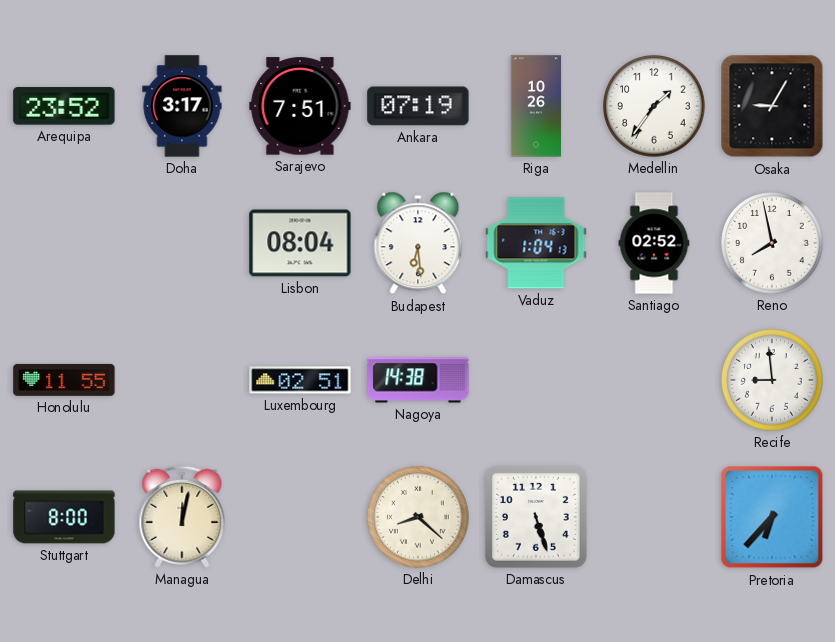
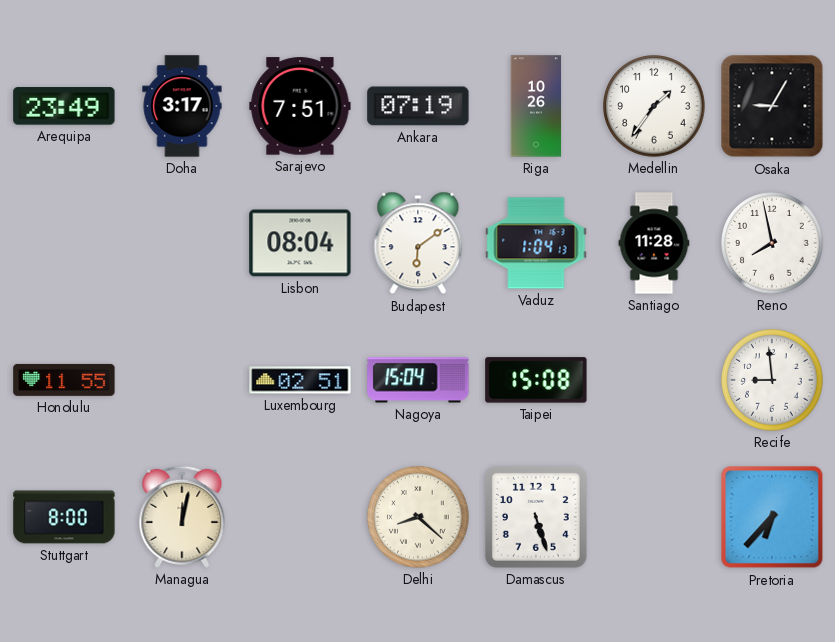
Arequipa: 23:52 -> 23:49
Budapest: 6:29 -> 6:09
Santiago: 02:52 -> 11:28
Nagoya: 14:38 -> 15:04
Taipei: none -> 15:08
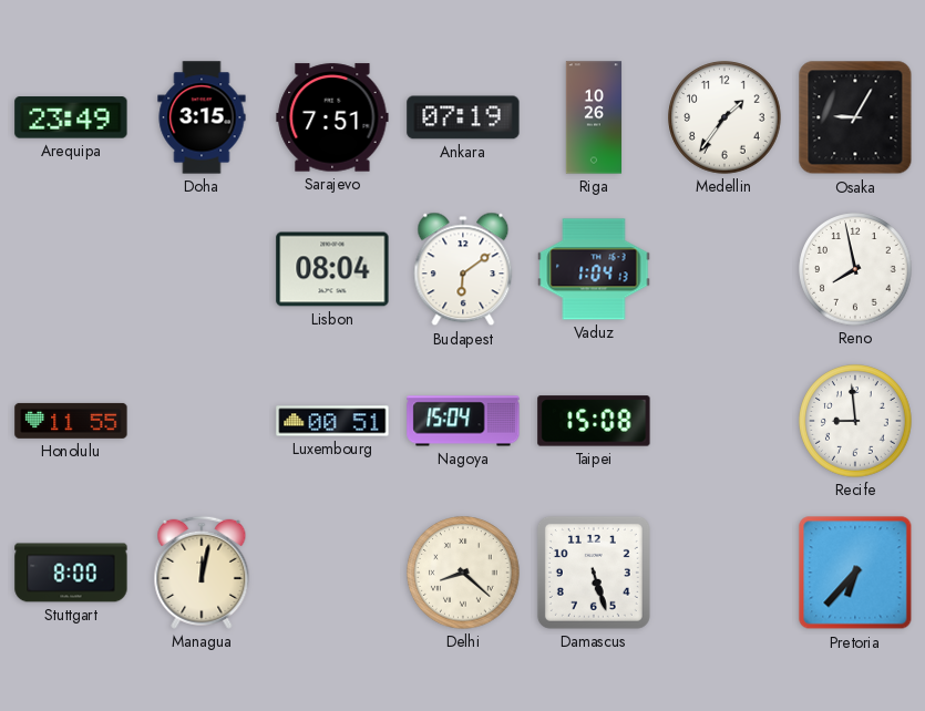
Doha: 3:17 -> 3:15
Santiago: 11:28 -> none
Luxembourg: 02:51 -> 00:51
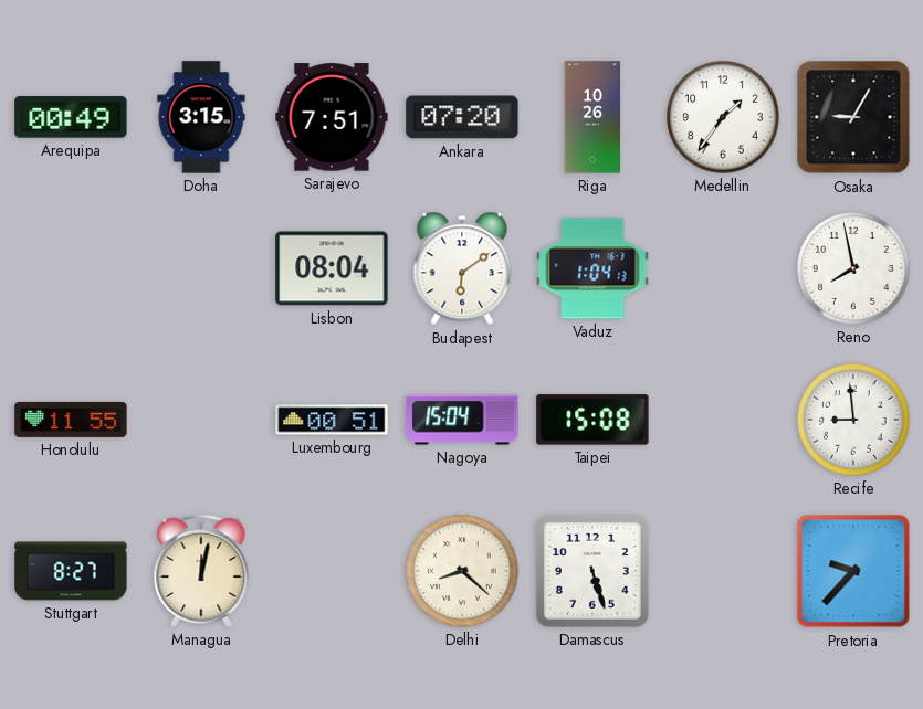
Arequipa: 23:49 -> 00:49
Ankara: 07:19 -> 07:20
Stuttgart: 8:00 -> 8:27
Pretoria: 6:37 -> 9:37
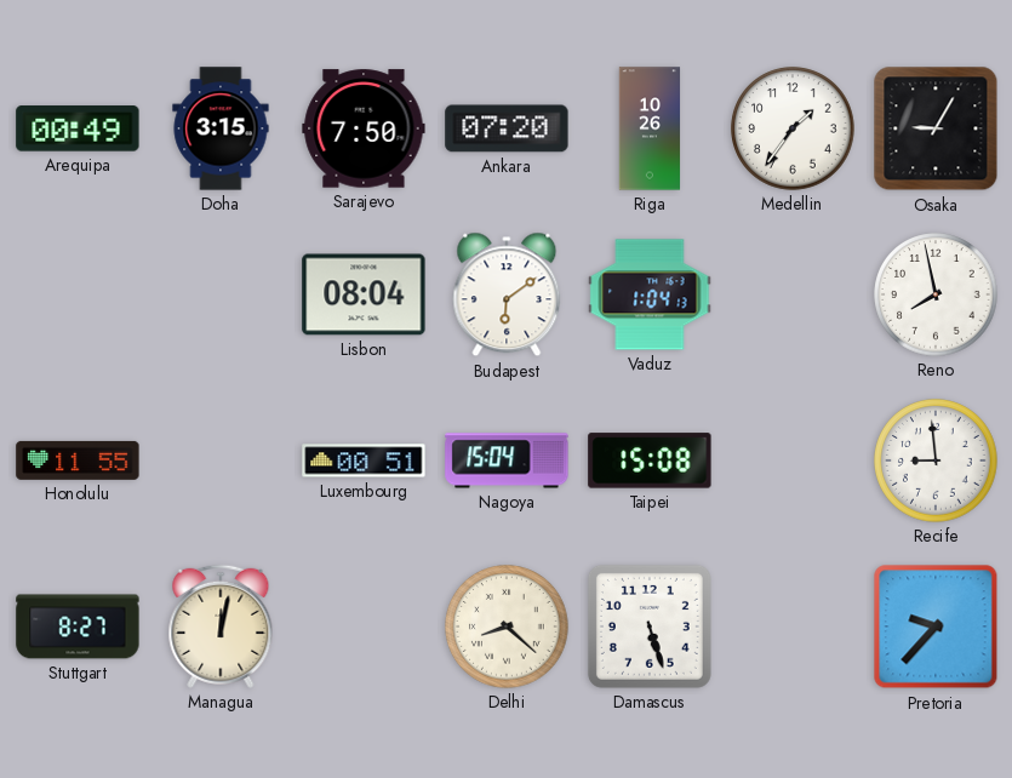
Sarajevo: 7:51 -> 7:50
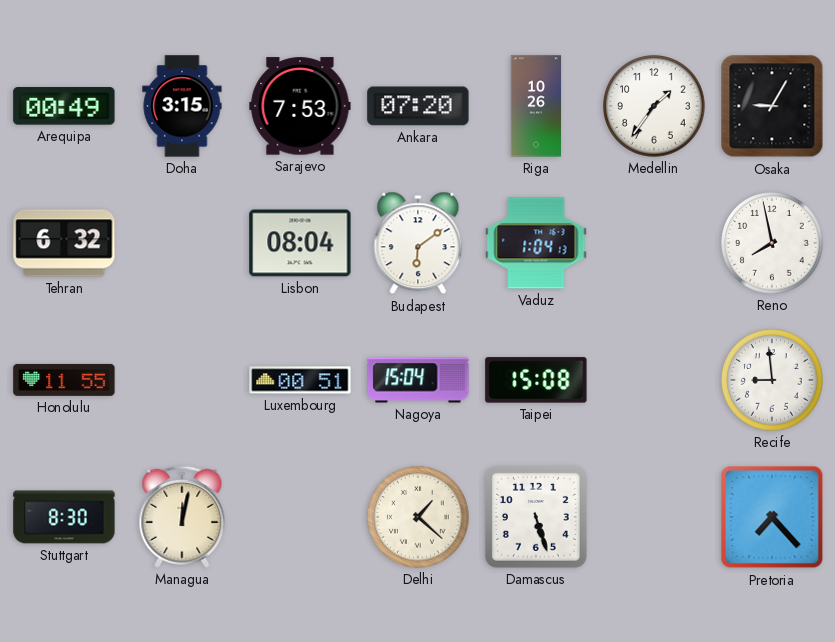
Sarajevo: 7:50 -> 7:53
Tehran: none -> 6:32
Stuttgart: 8:27 -> 8:30
Delhi: 8:22 -> 1:22
Pretoria: 9:37 -> 7:23
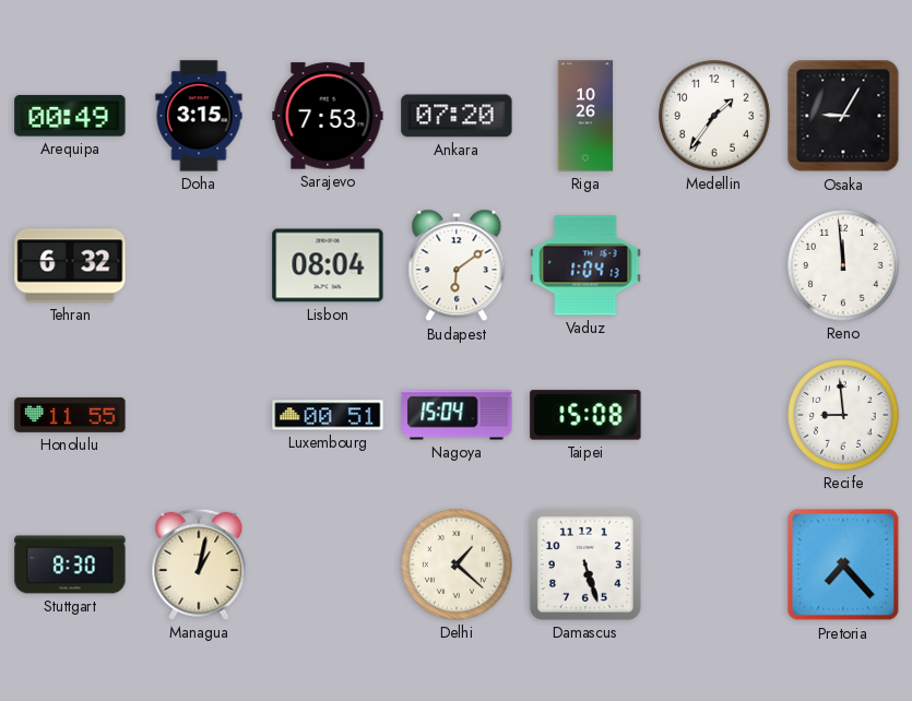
Reno: 7:58 -> 11:59
Managua: 12:02 -> 1:02
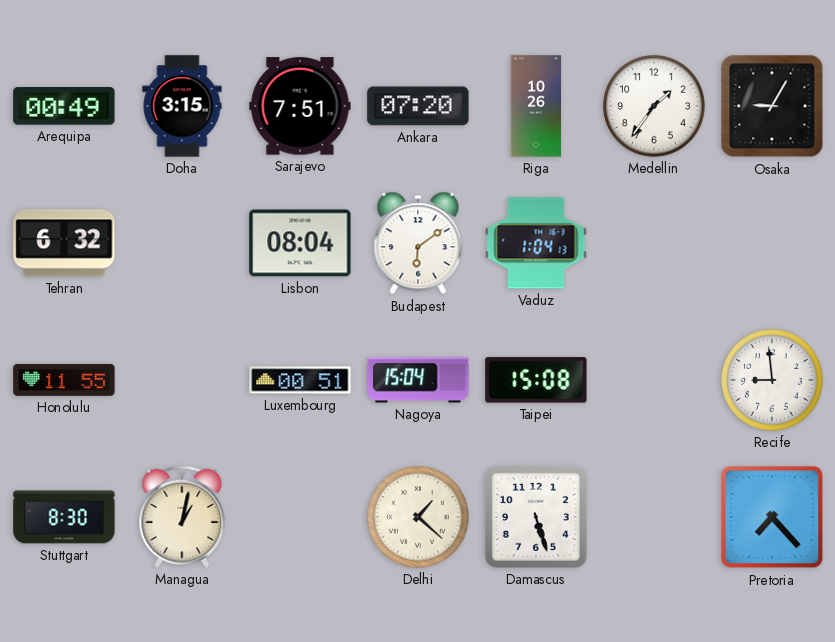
Sarajevo: 7:53 -> 7:51
Reno: 11:59 -> none
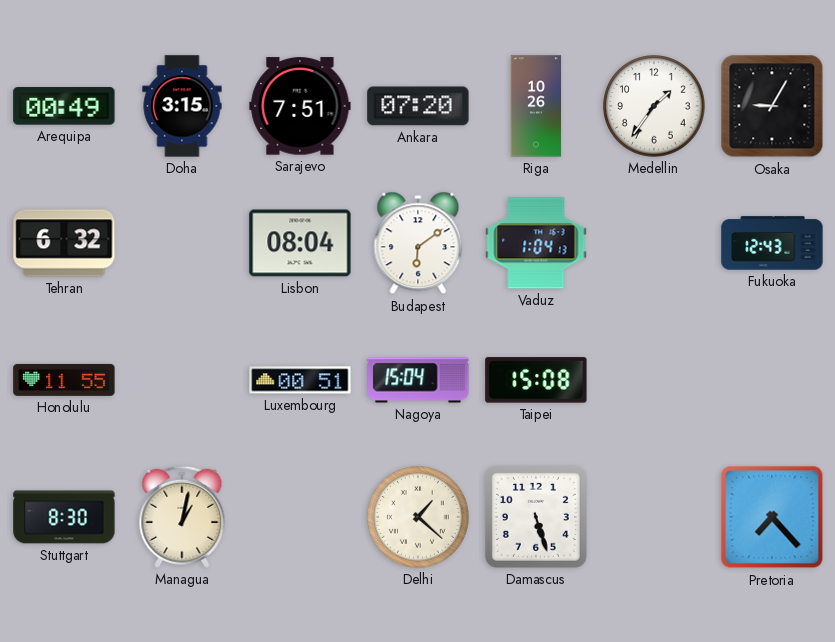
Fukuoka: none -> 12:43
Recife: 8:59 -> none
